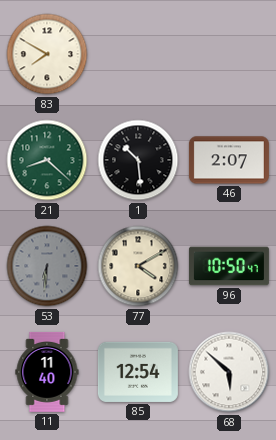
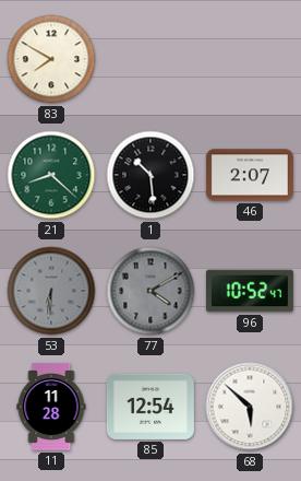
77 dial: cream -> grey
96: 10:50 -> 10:52
11: 11:40 -> 11:28
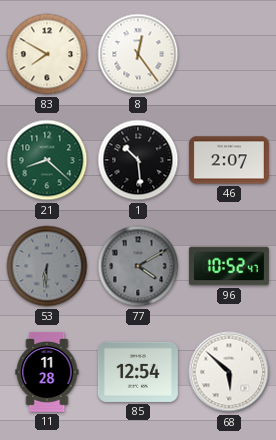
8: none -> 12:24
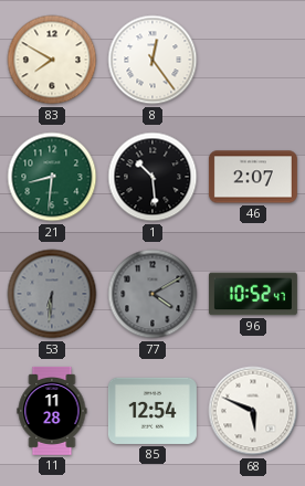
21: 8:22 -> 8:31
68: 5:52 -> 5:49
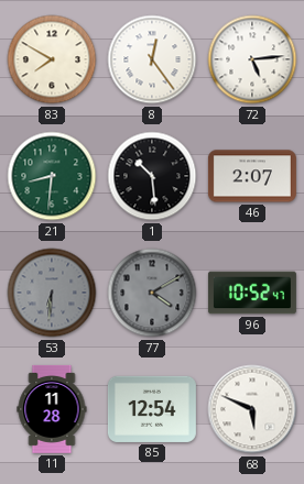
72: none -> 5:14
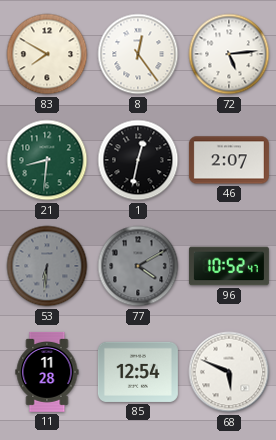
1: 10:29 -> 12:32
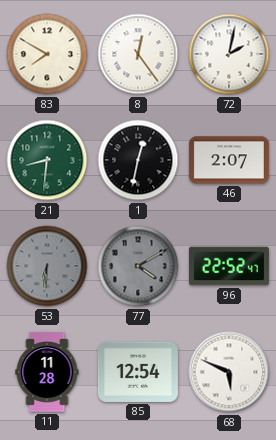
72: 5:14 -> 2:02
96: 10:52 -> 22:52
